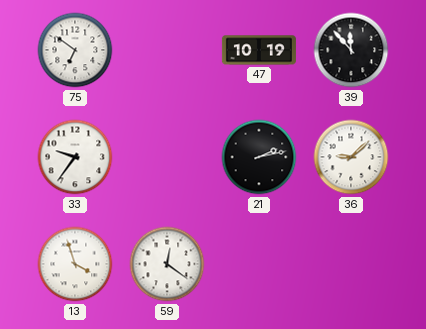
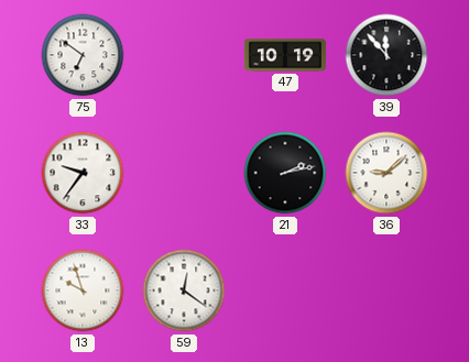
13: 3:57 -> 9:57
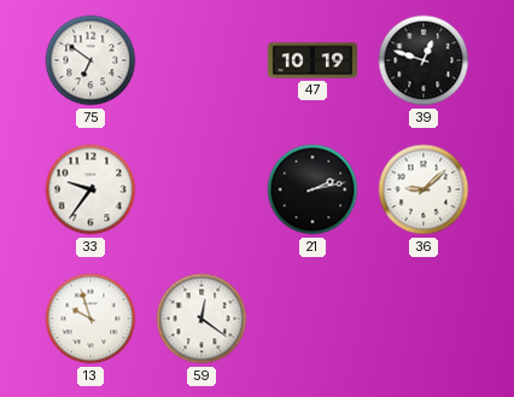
39: 11:53 -> 12:48
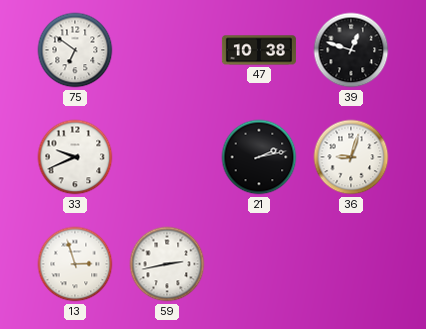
47: 10:19 -> 10:38
33: 9:36 -> 9:41
36: 9:08 -> 9:03
13: 9:57 -> 2:57
59: 12:21 -> 2:43
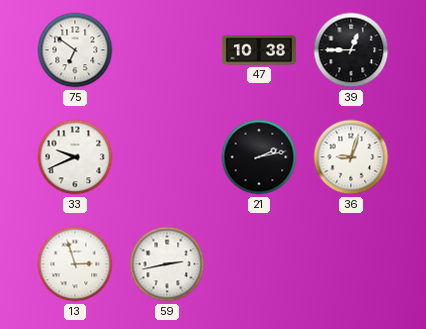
39: 12:48 -> 12:45
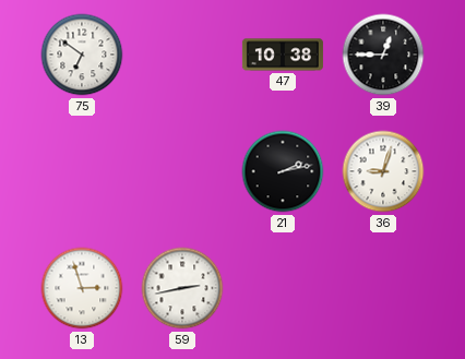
33: 9:41 -> none
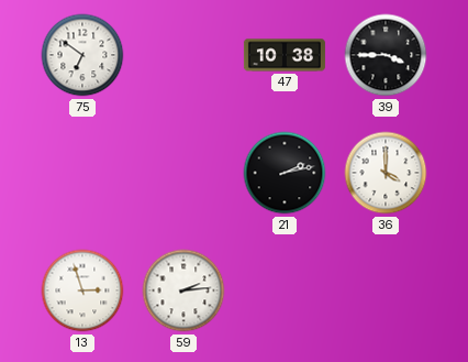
39: 12:45 -> 3:45
36: 9:03 -> 4:00
59: 2:43 -> 2:14
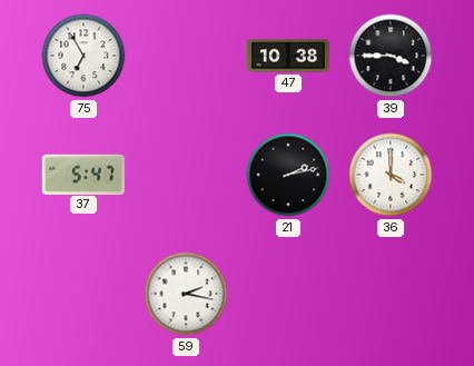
75: 6:51 -> 6:55
37: none -> 5:47
13: 2:57 -> none
59: 2:14 -> 2:17
